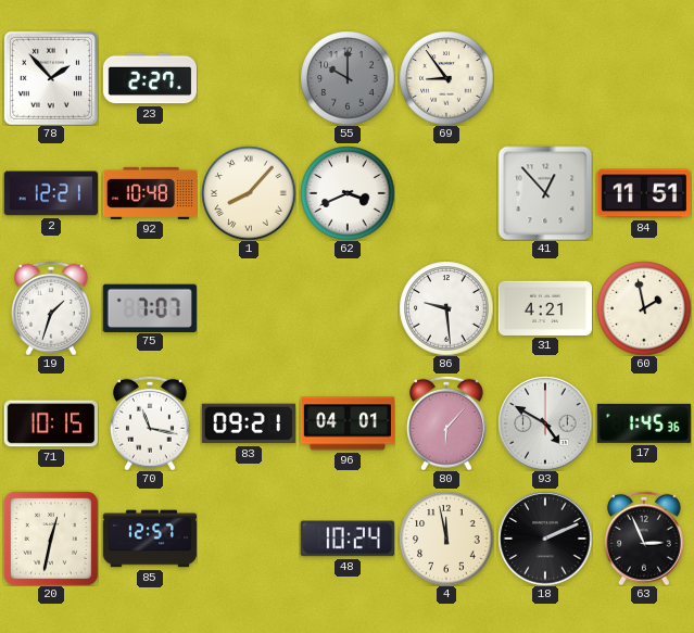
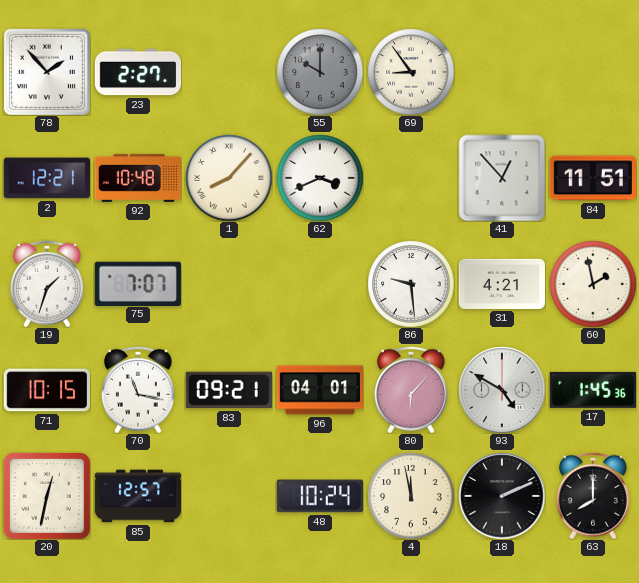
63: 2:56 -> 8:00
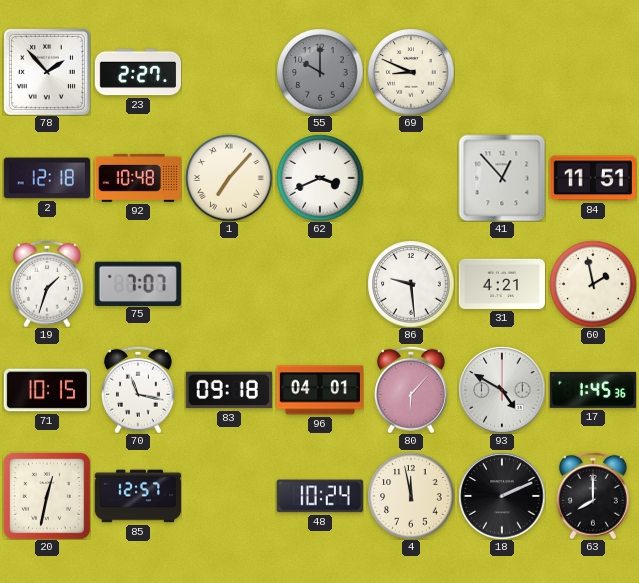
69: 8:54 -> 8:49
2: 12:21 -> 12:18
1: 8:07 -> 7:07
83: 09:21 -> 09:18
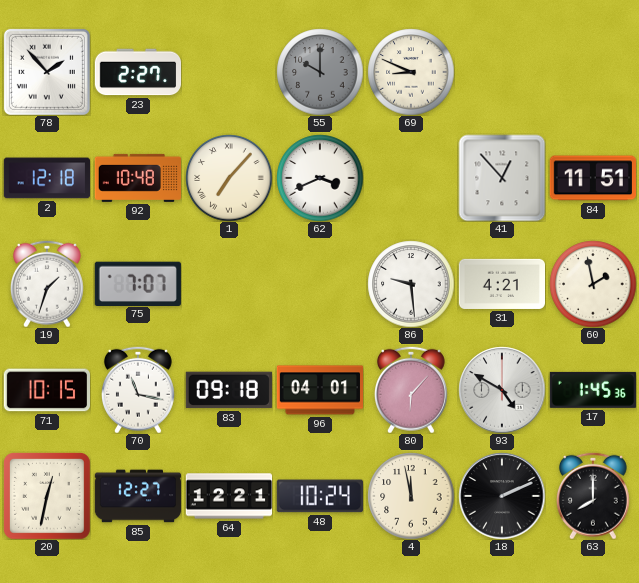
85: 12:57 -> 12:27
64: none -> 12:21
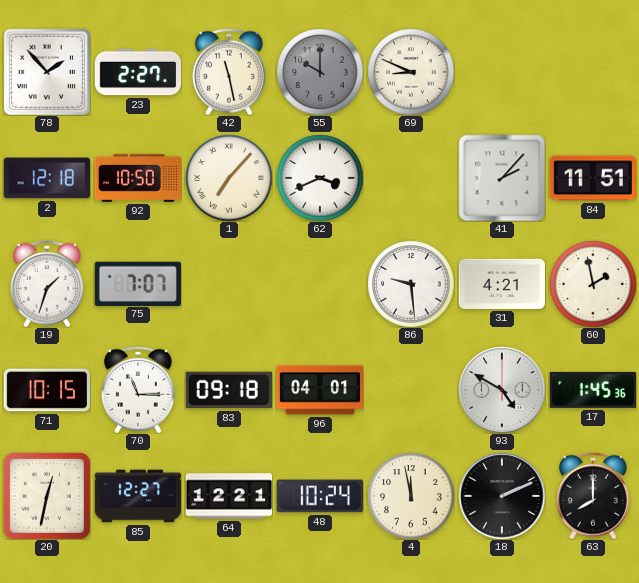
42: none -> 11:28
92: 10:48 -> 10:50
41: 12:53 -> 2:07
70: 11:17 -> 11:15
80: 6:07 -> none
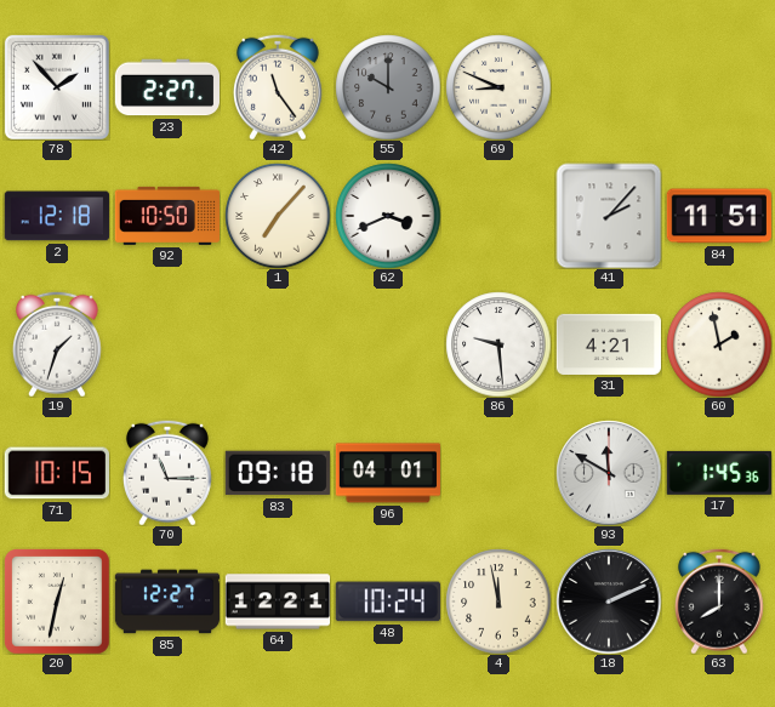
42: 11:28 -> 11:24
75: 7:07 -> none
93: 4:50 -> 11:50
